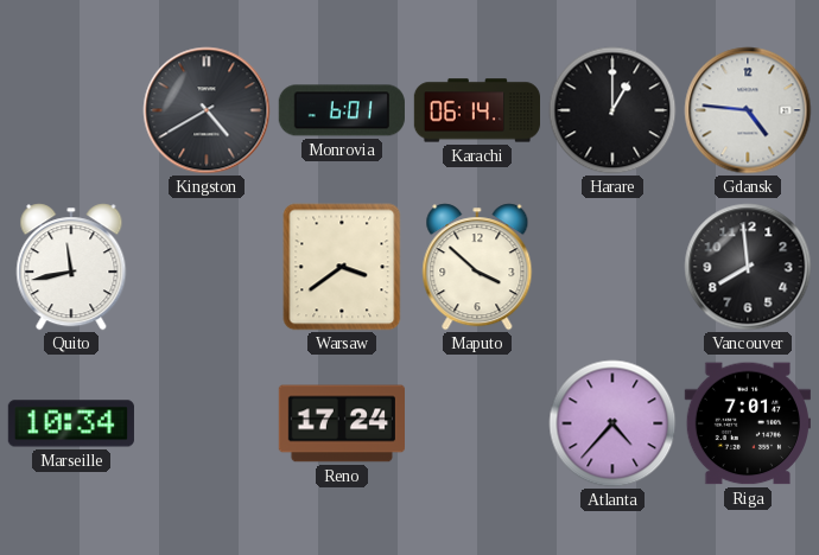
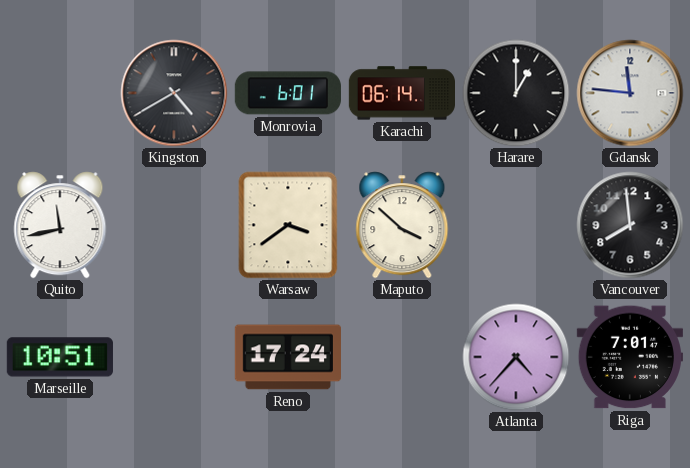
Gdansk: 4:46 -> 11:46
Marseille: 10:34 -> 10:51
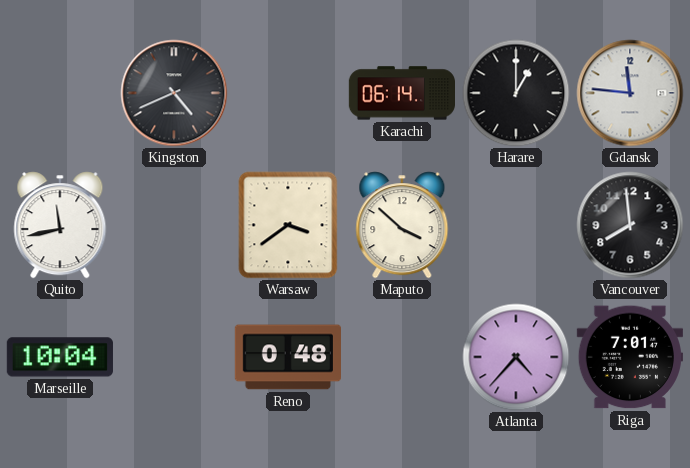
Kingston: 4:40 -> 4:41
Monrovia: 6:01 -> none
Marseille: 10:51 -> 10:04
Reno: 17:24 -> 0:48
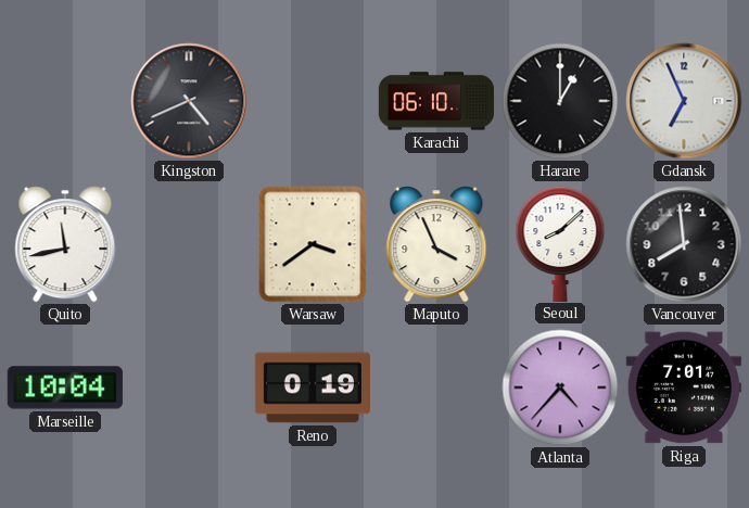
Karachi: 06:14 -> 06:10
Gdansk: 11:46 -> 6:56
Maputo: 3:52 -> 3:56
Seoul: none -> 8:08
Reno: 0:48 -> 0:19
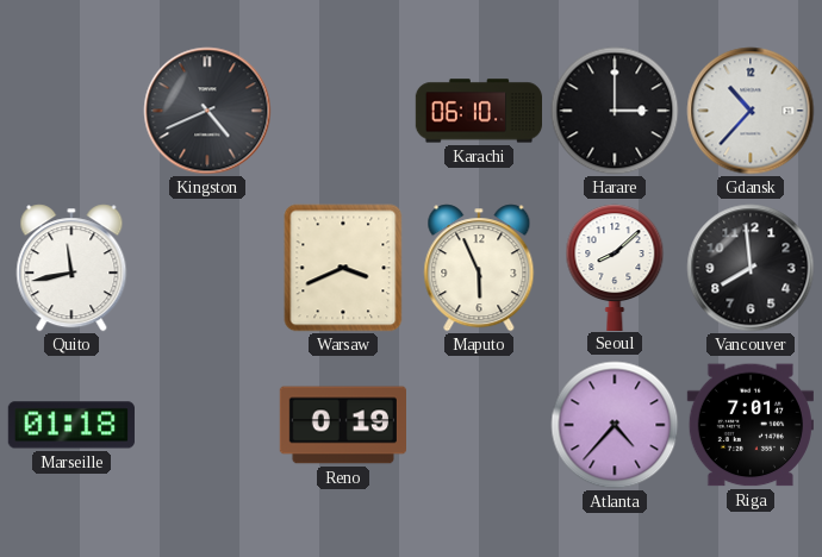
Harare: 1:00 -> 3:00
Gdansk: 6:56 -> 10:37
Warsaw: 3:39 -> 3:41
Maputo: 3:56 -> 5:56
Marseille: 10:04 -> 01:18
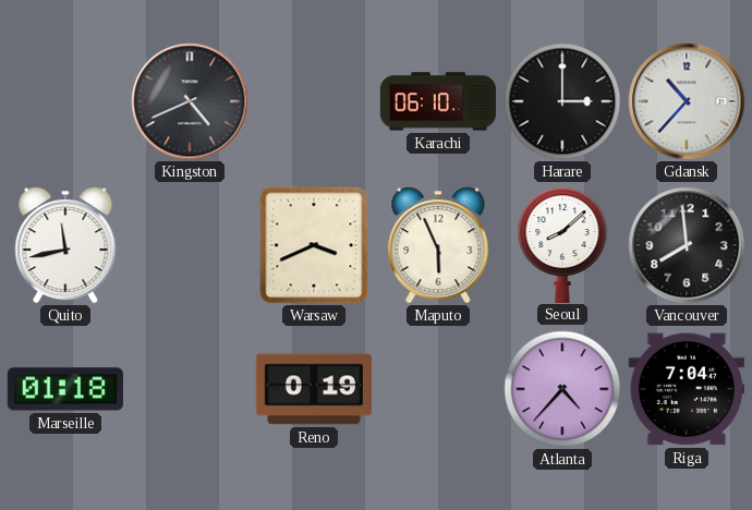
Riga: 7:01 -> 7:04
